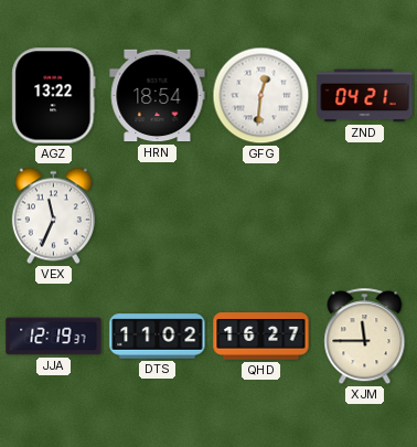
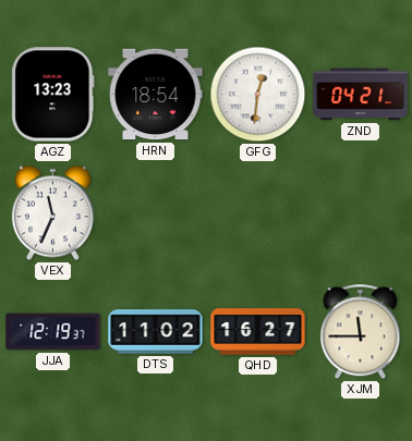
AGZ: 13:22 -> 13:23
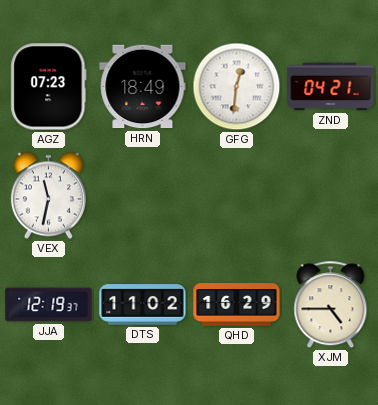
AGZ: 13:23 -> 07:23
HRN: 18:54 -> 18:49
VEX: 11:34 -> 11:32
QHD: 16:27 -> 16:29
XJM: 11:45 -> 4:45
